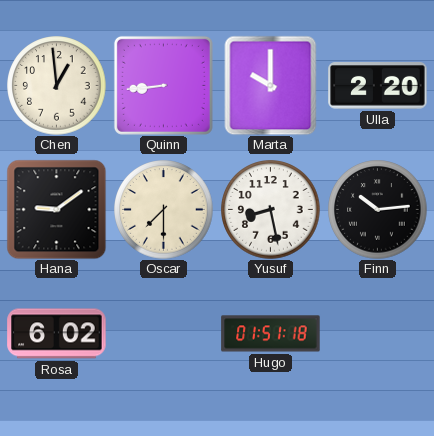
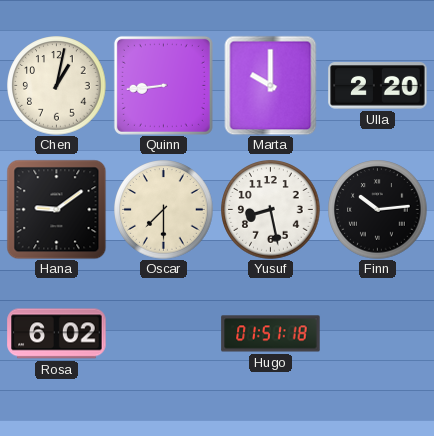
Chen: 12:59 -> 1:02
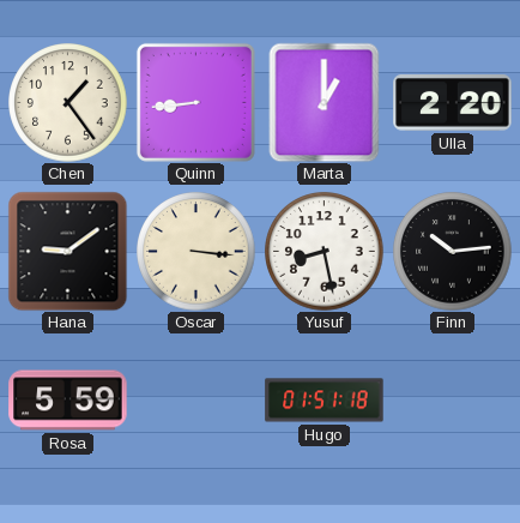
Chen: 1:02 -> 1:24
Marta: 10:00 -> 1:00
Oscar: 7:30 -> 3:16
Rosa: 6:02 -> 5:59
